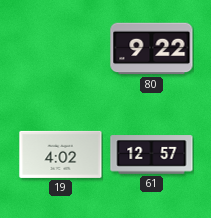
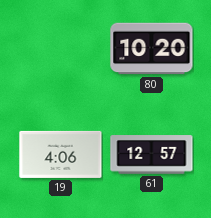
80: 9:22 -> 10:20
19: 4:02 -> 4:06
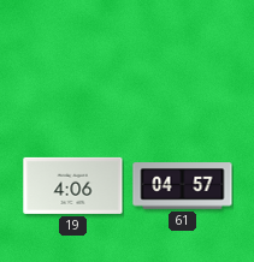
80: 10:20 -> none
61: 12:57 -> 04:57
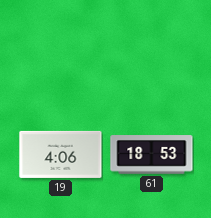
61: 04:57 -> 18:53
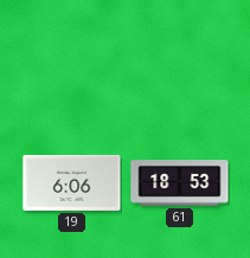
19: 4:06 -> 6:06
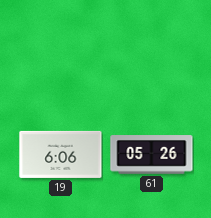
61: 18:53 -> 05:26
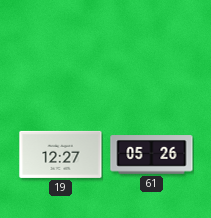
19: 6:06 -> 12:27
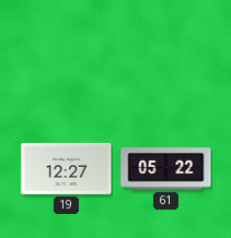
61: 05:26 -> 05:22
